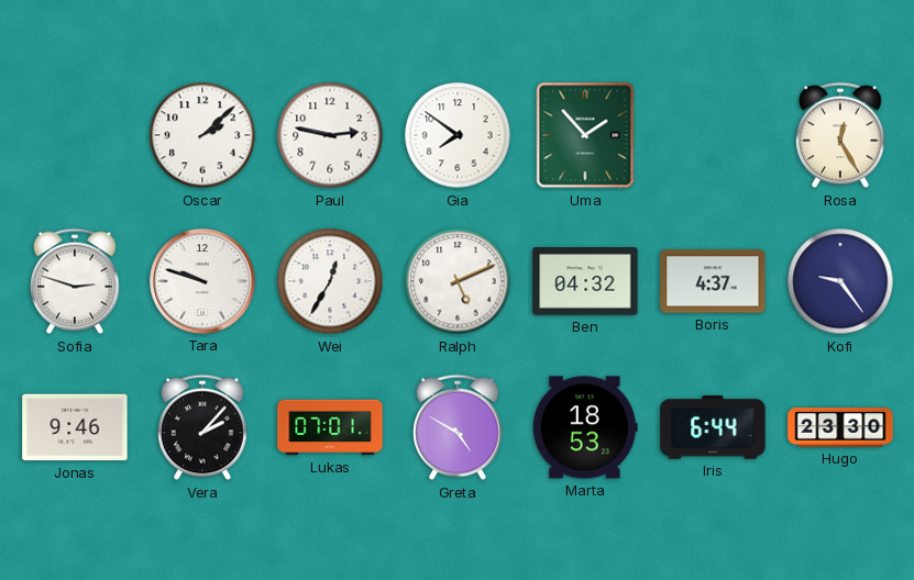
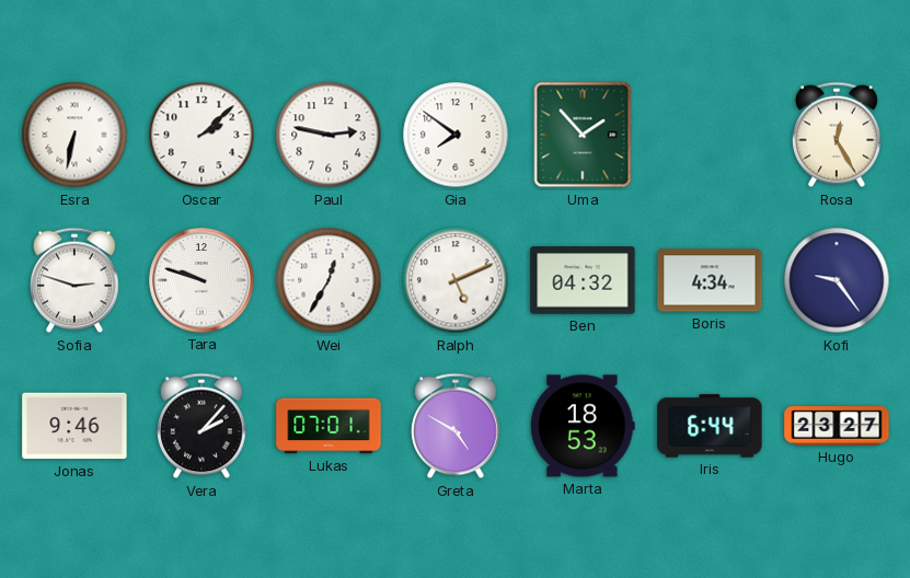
Esra: none -> 6:32
Boris: 4:37 -> 4:34
Hugo: 23:30 -> 23:27
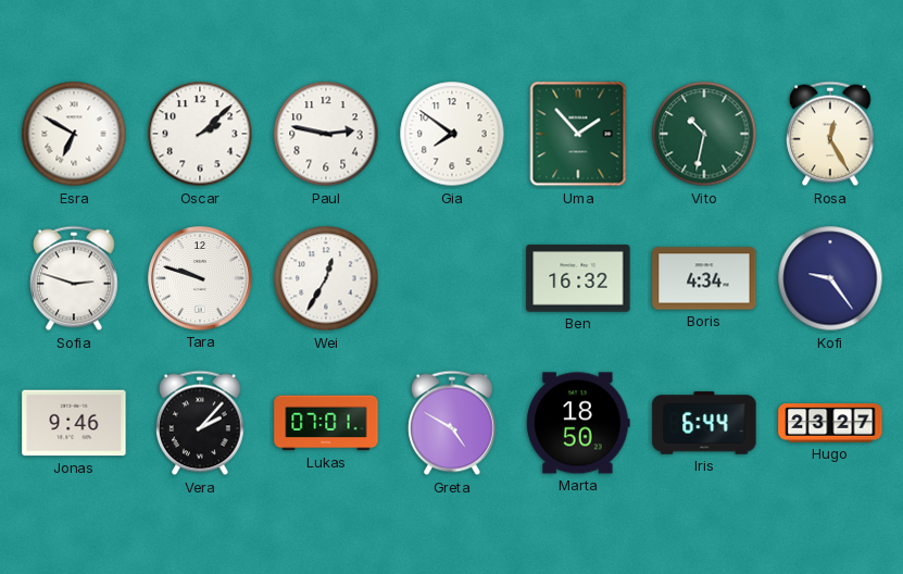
Esra: 6:32 -> 6:50
Vito: none -> 10:32
Ralph: 5:11 -> none
Ben: 04:32 -> 16:32
Marta: 18:53 -> 18:50
